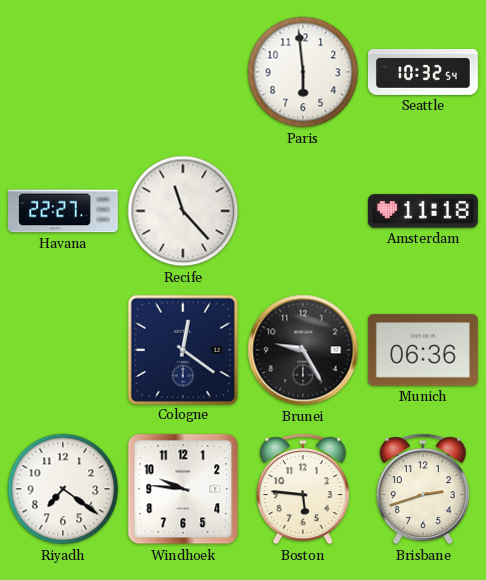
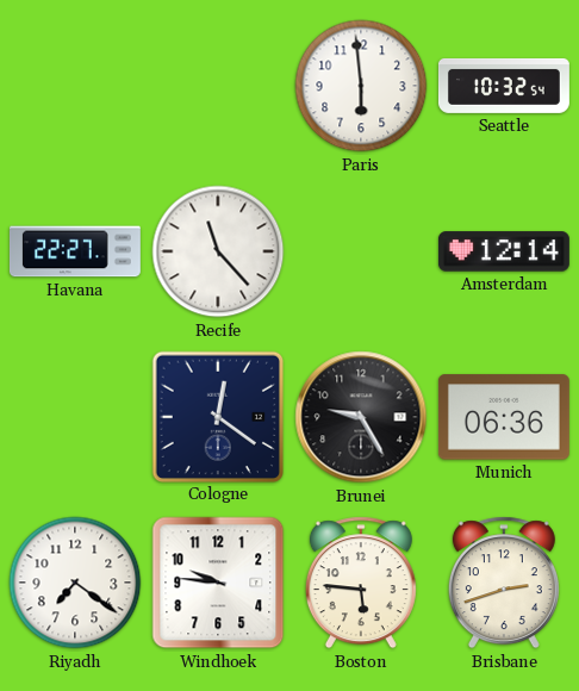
Amsterdam: 11:18 -> 12:14
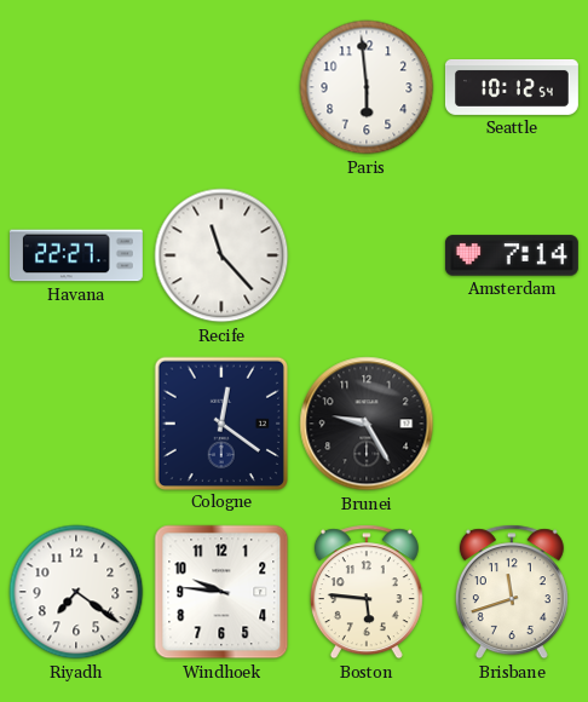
Seattle: 10:32 -> 10:12
Amsterdam: 12:14 -> 7:14
Munich: 06:36 -> none
Brisbane: 2:42 -> 11:42
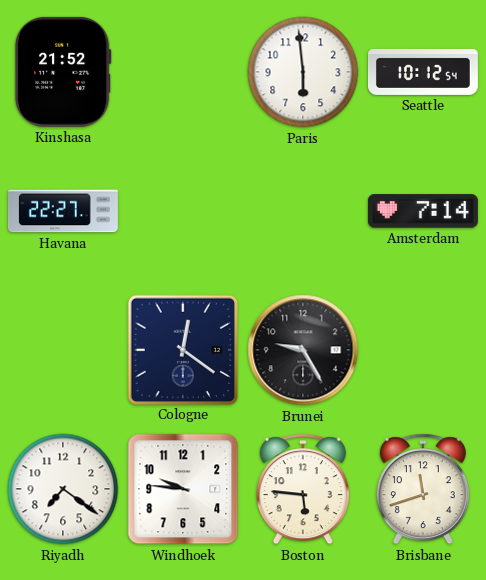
Kinshasa: none -> 21:52
Recife: 11:23 -> none
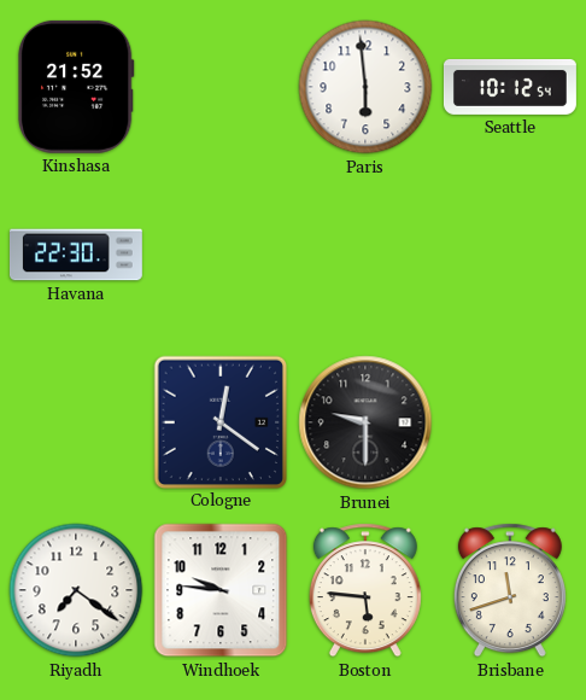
Havana: 22:27 -> 22:30
Amsterdam: 7:14 -> none
Brunei: 9:25 -> 9:30
